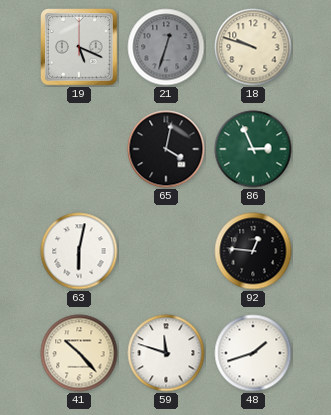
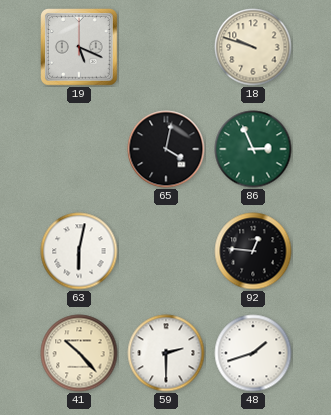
21: 12:33 -> none
59: 11:48 -> 2:30
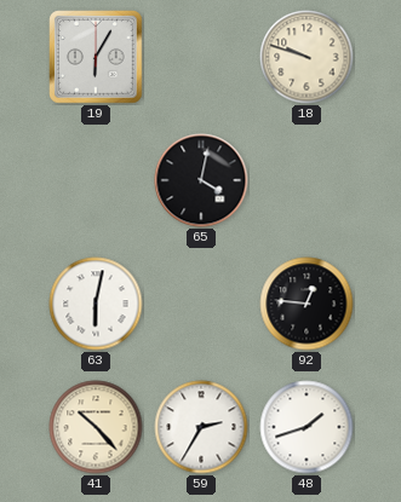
19: 5:19 -> 6:05
86: 2:56 -> none
59: 2:30 -> 2:35
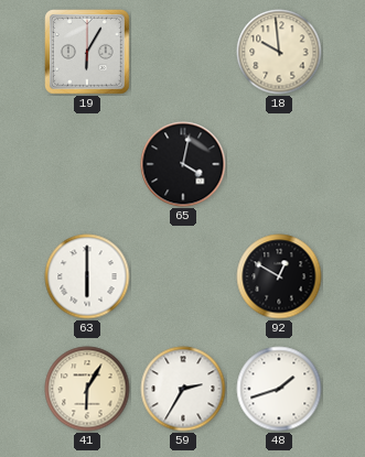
18: 9:48 -> 9:59
63: 6:02 -> 6:00
92: 12:46 -> 12:50
41: 10:23 -> 6:05
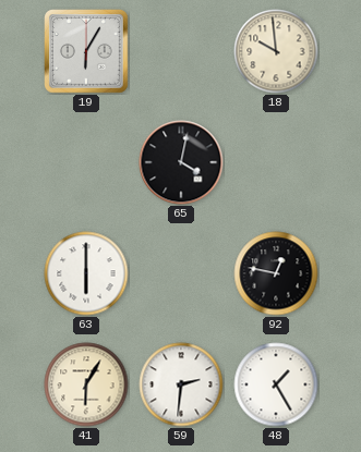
92: 12:50 -> 12:47
59: 2:35 -> 2:31
48: 1:42 -> 1:25
